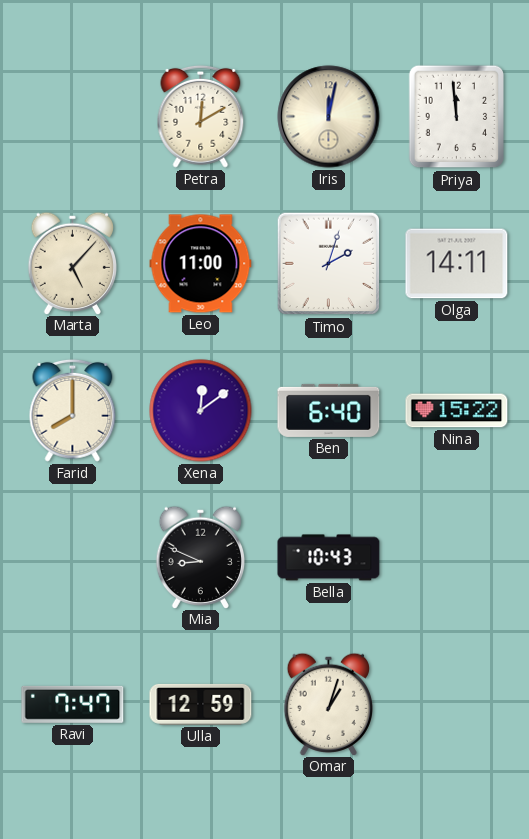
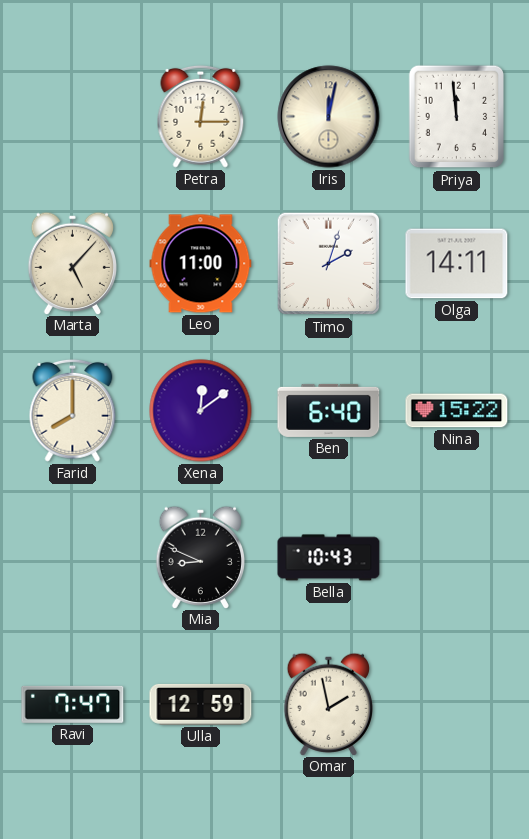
Petra: 12:10 -> 12:15
Omar: 1:03 -> 1:58
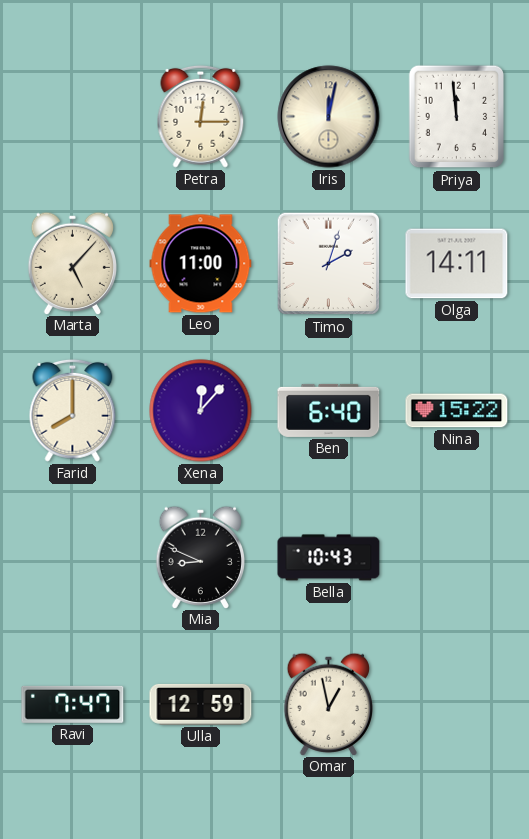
Xena: 12:09 -> 12:07
Omar: 1:58 -> 12:58
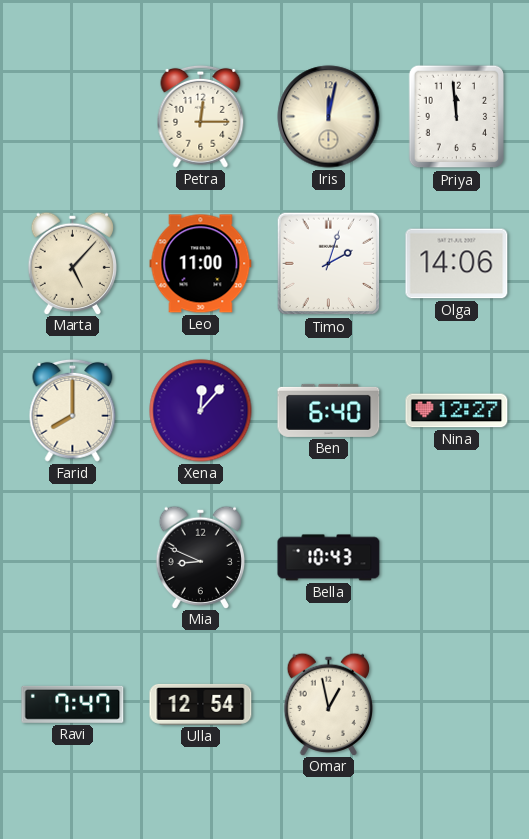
Olga: 14:11 -> 14:06
Nina: 15:22 -> 12:27
Ulla: 12:59 -> 12:54
